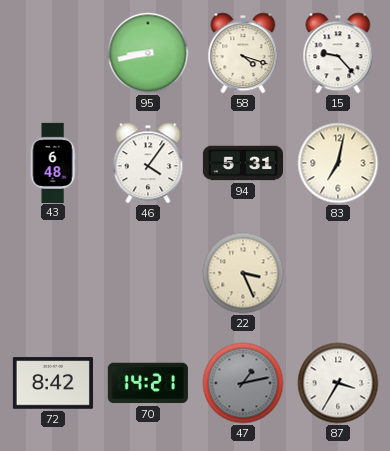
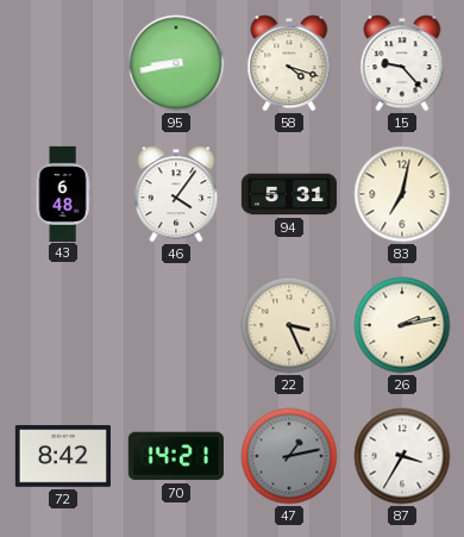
26: none -> 2:13
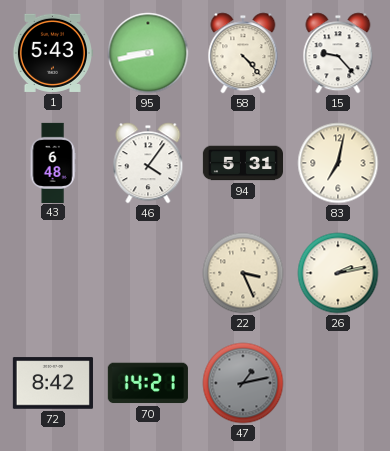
1: none -> 5:43
58: 4:18 -> 4:23
87: 3:35 -> none
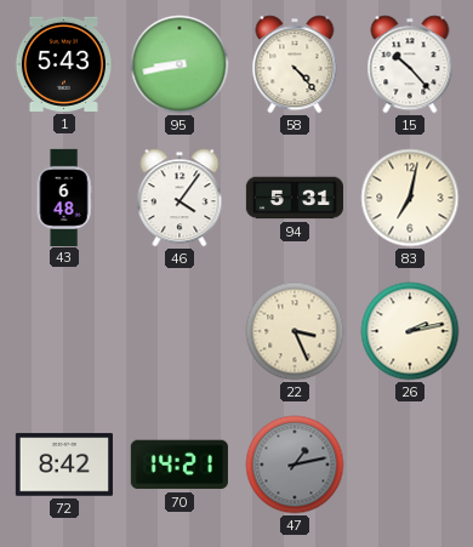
15: 9:23 -> 10:23
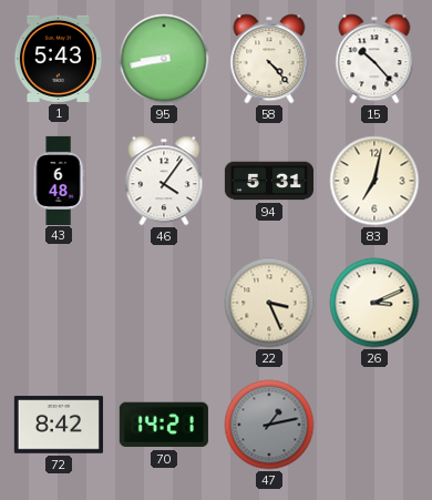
26: 2:13 -> 3:11
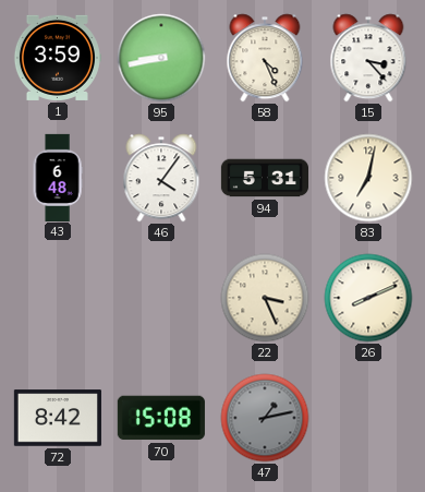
1: 5:43 -> 3:59
58: 4:23 -> 4:26
15: 10:23 -> 3:23
26: 3:11 -> 8:11
70: 14:21 -> 15:08
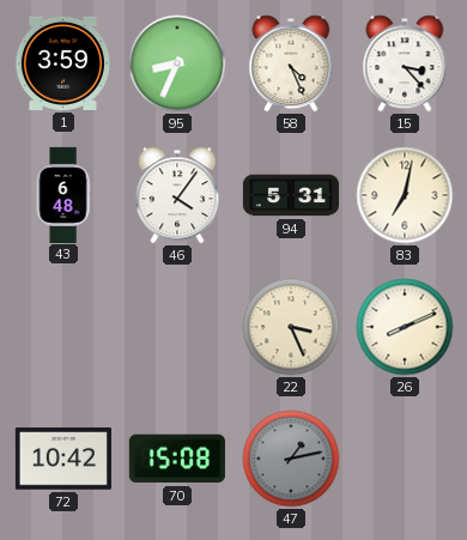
95: 8:43 -> 8:34
72: 8:42 -> 10:42
